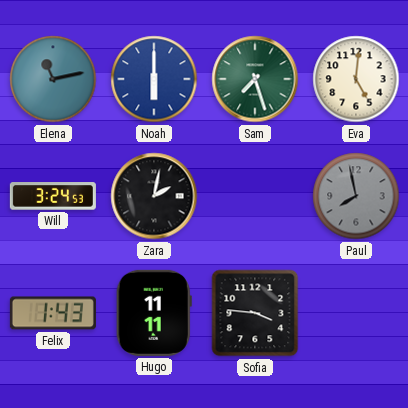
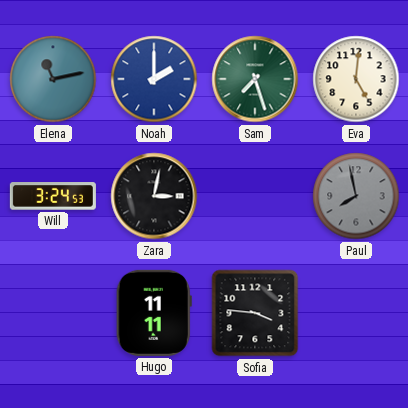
Noah: 6:00 -> 2:00
Zara: 2:02 -> 3:02
Felix: 1:43 -> none
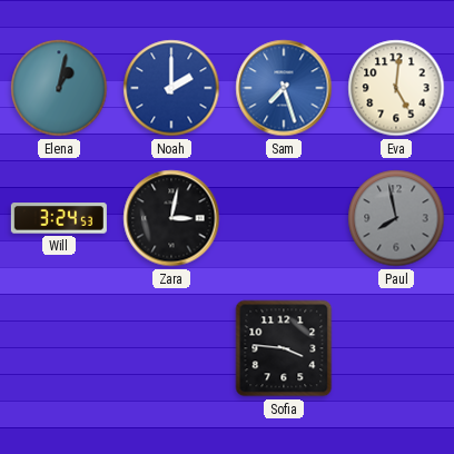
Elena: 11:13 -> 1:02
Sam dial: green -> blue
Hugo: 11:11 -> none
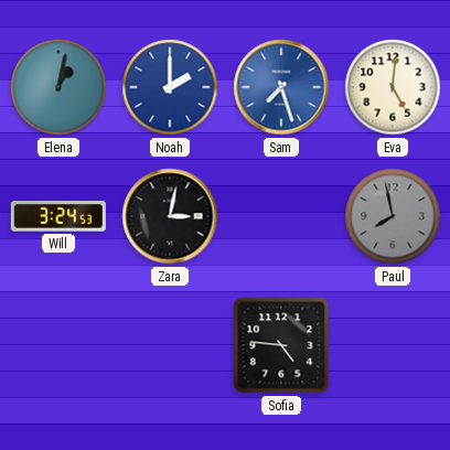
Sofia: 3:46 -> 4:46
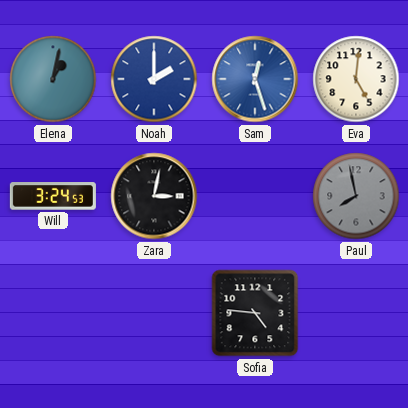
Sam: 7:27 -> 12:27
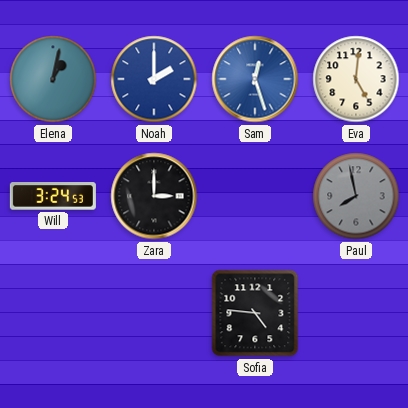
Zara: 3:02 -> 3:00
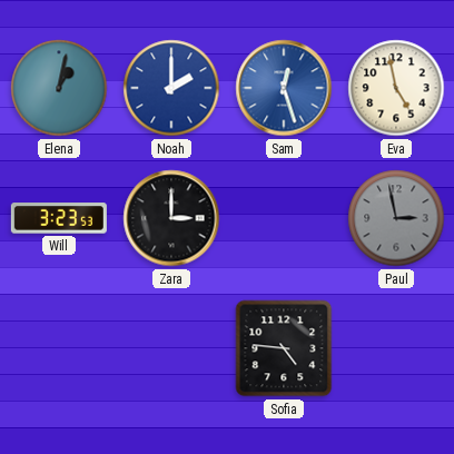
Eva: 5:01 -> 4:58
Will: 3:24 -> 3:23
Paul: 7:58 -> 2:58
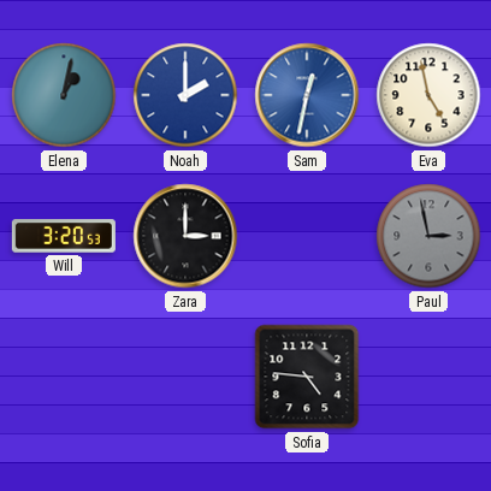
Sam: 12:27 -> 12:32
Will: 3:23 -> 3:20
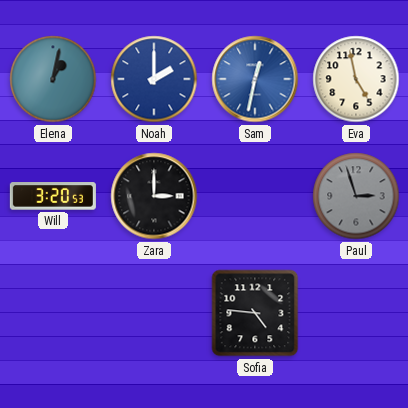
Paul: 2:58 -> 2:57
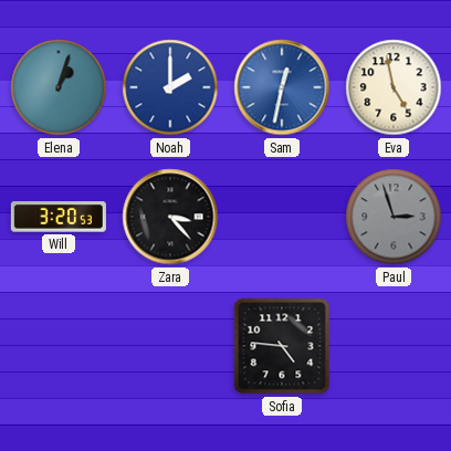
Elena: 1:02 -> 1:03
Zara: 3:00 -> 3:23
